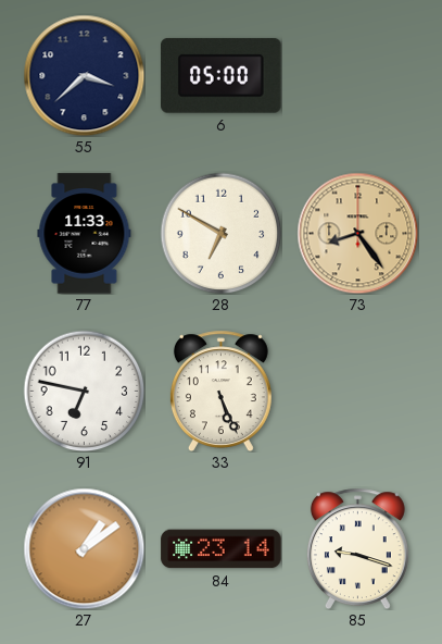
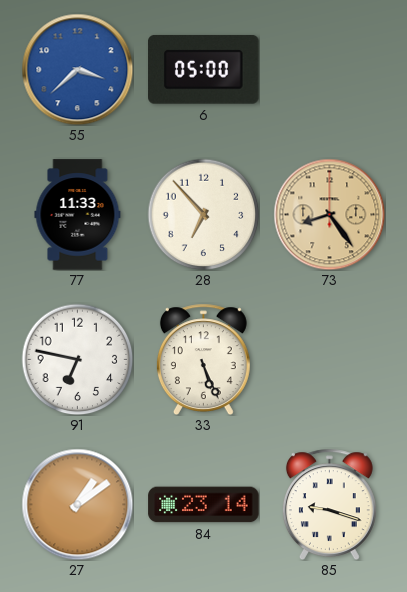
55 dial: navy -> blue
28: 6:50 -> 6:53
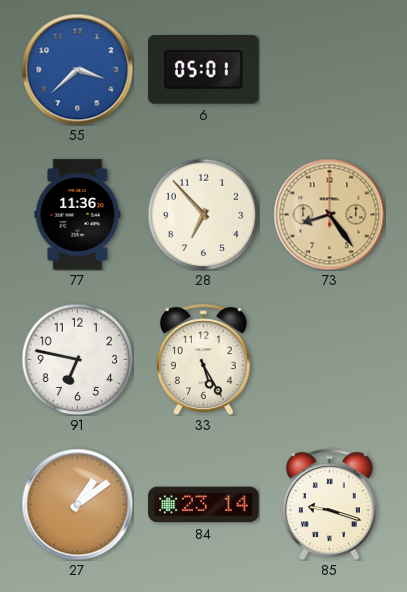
6: 05:00 -> 05:01
77: 11:33 -> 11:36
33: 5:26 -> 5:25
